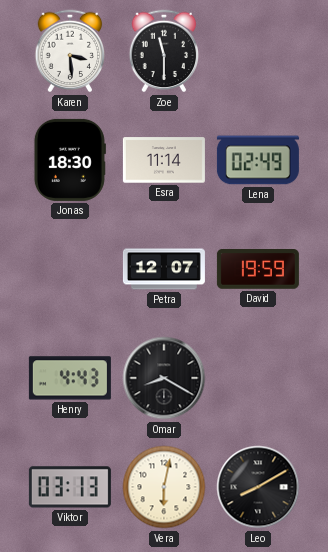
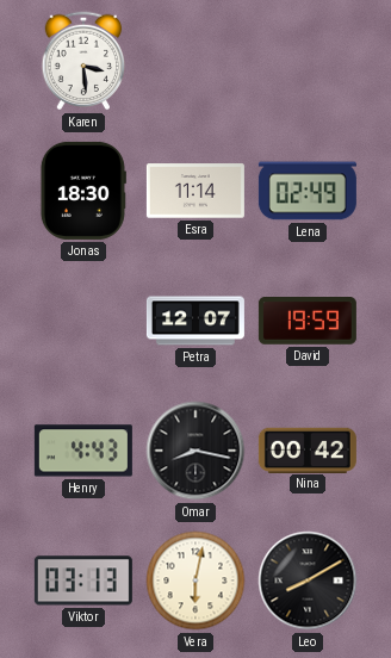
Zoe: 11:30 -> none
Omar: 8:20 -> 8:17
Nina: none -> 00:42
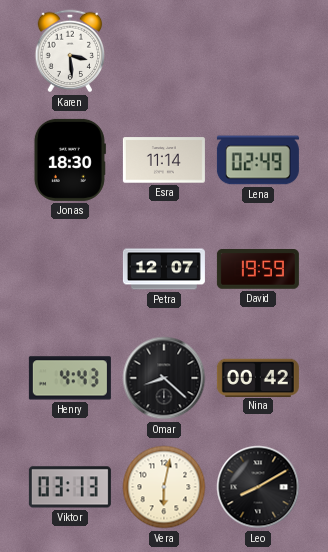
Omar: 8:17 -> 8:22
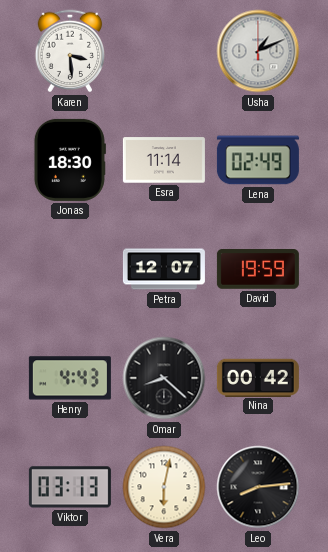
Usha: none -> 1:11
Leo: 8:10 -> 8:14
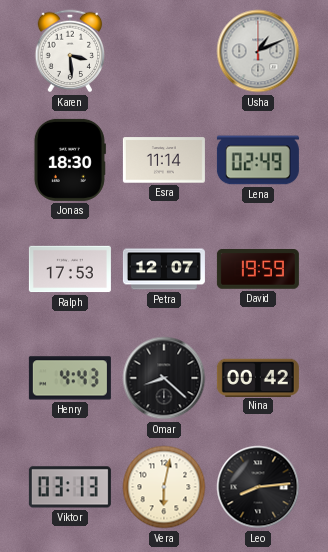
Ralph: none -> 17:53
